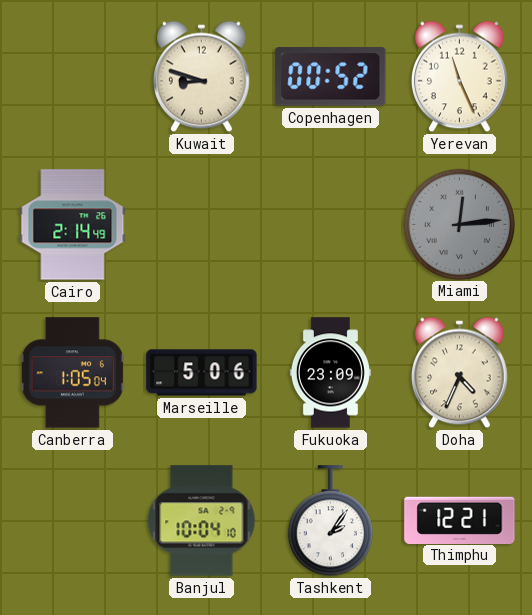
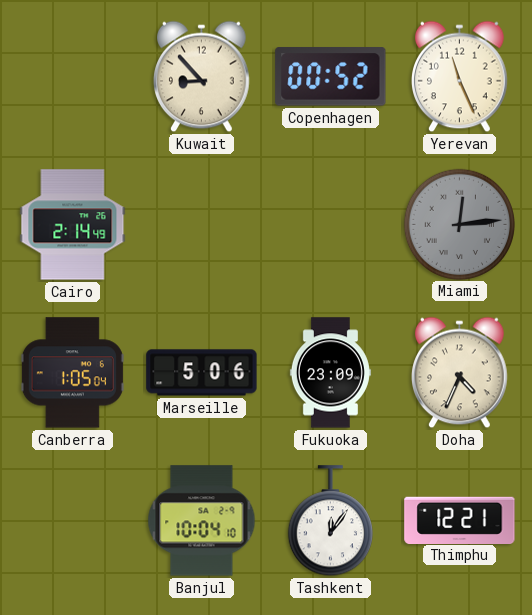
Kuwait: 8:48 -> 8:53
Tashkent: 2:06 -> 12:06
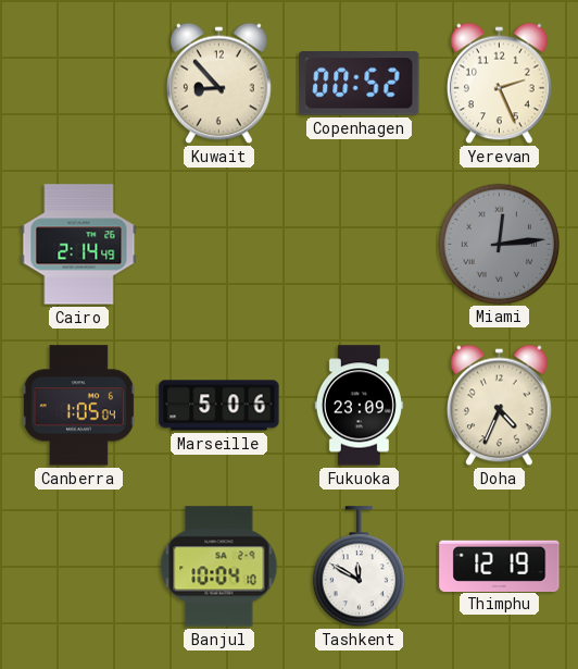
Yerevan: 11:26 -> 2:26
Tashkent: 12:06 -> 11:50
Thimphu: 12:21 -> 12:19
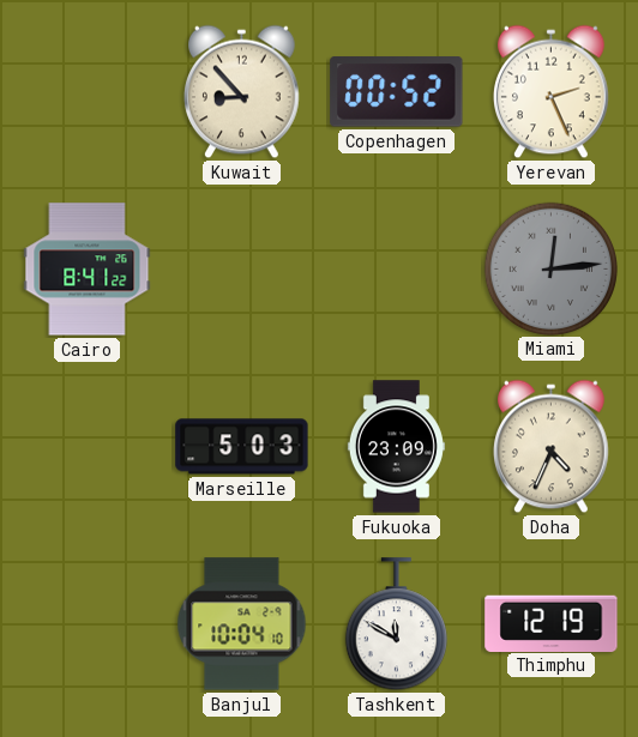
Cairo: 2:14 -> 8:41
Canberra: 1:05 -> none
Marseille: 5:06 -> 5:03
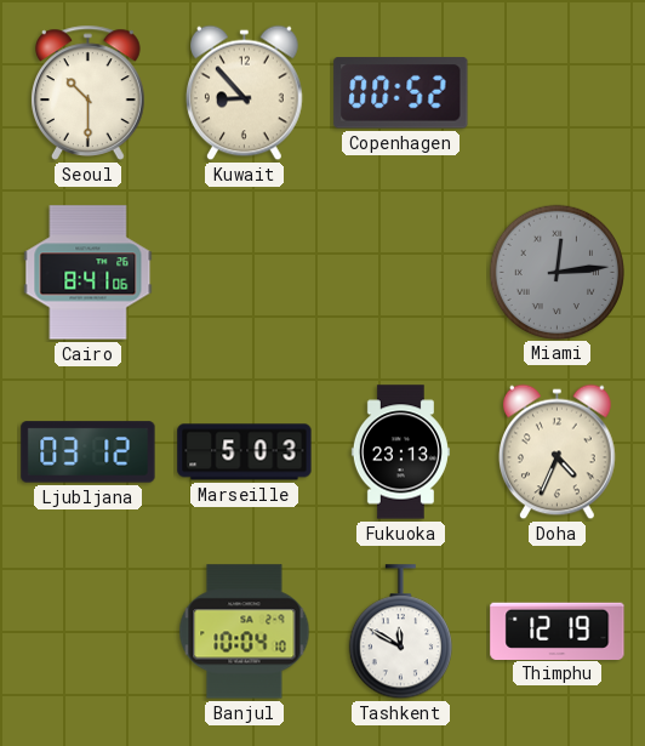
Seoul: none -> 10:30
Yerevan: 2:26 -> none
Cairo: 8:41:22 -> 8:41:06
Ljubljana: none -> 03:12
Fukuoka: 23:09 -> 23:13
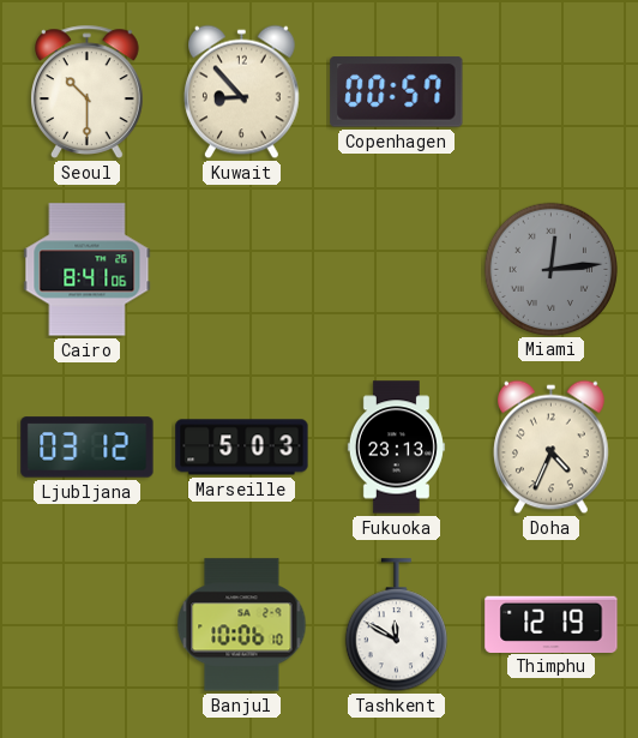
Copenhagen: 00:52 -> 00:57
Banjul: 10:04 -> 10:06
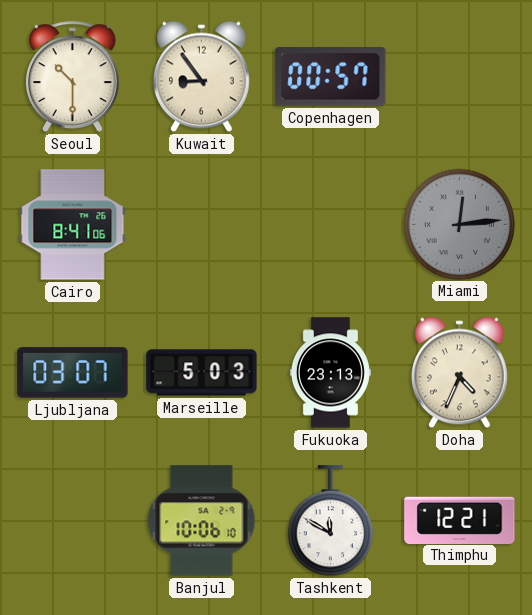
Kuwait: 8:53 -> 8:54
Ljubljana: 03:12 -> 03:07
Thimphu: 12:19 -> 12:21
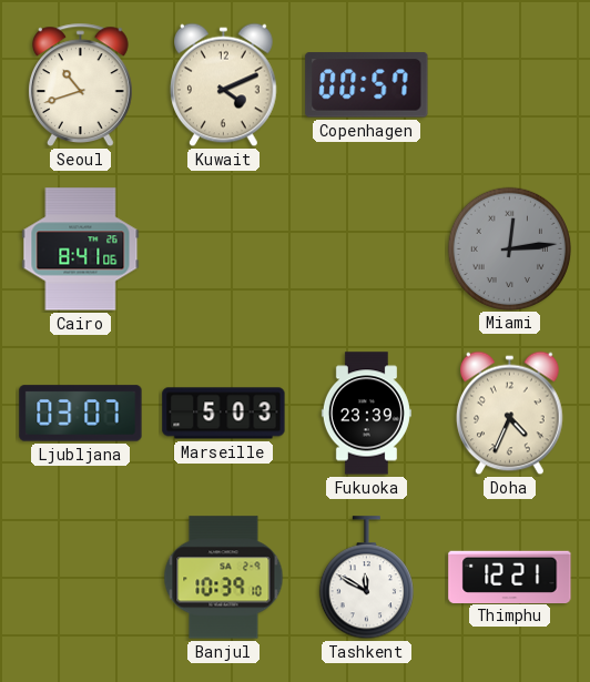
Seoul: 10:30 -> 10:42
Kuwait: 8:54 -> 4:11
Fukuoka: 23:13 -> 23:39
Banjul: 10:06 -> 10:39
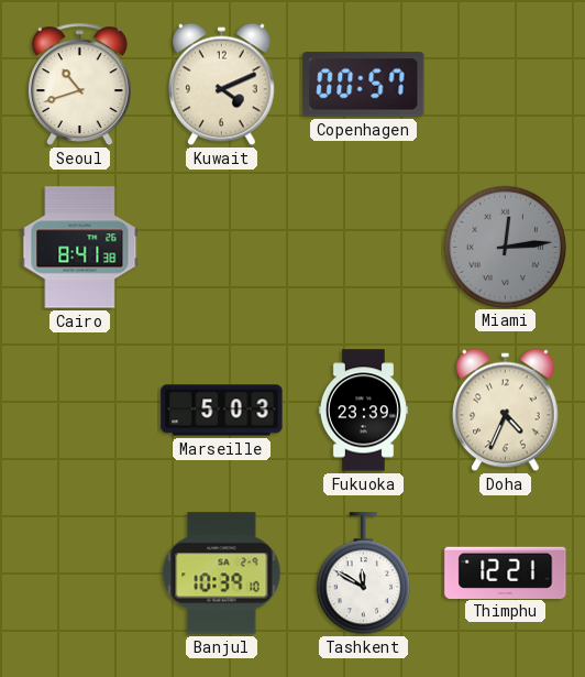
Cairo: 8:41:06 -> 8:41:38
Ljubljana: 03:07 -> none
